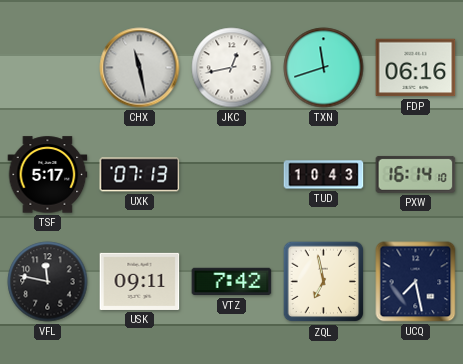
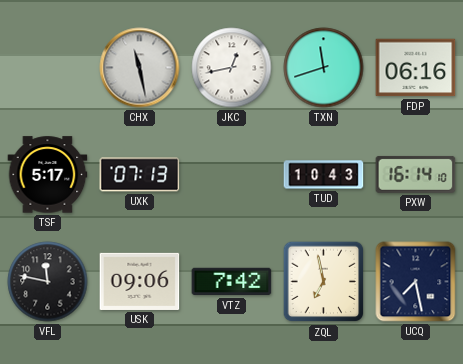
USK: 09:11 -> 09:06
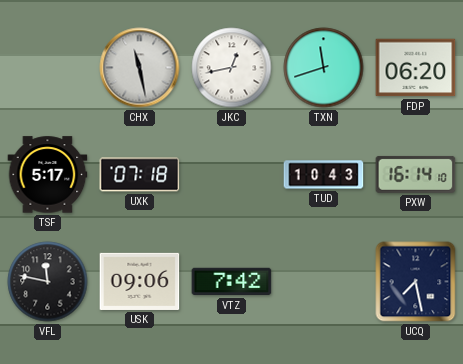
FDP: 06:16 -> 06:20
UXK: 07:13 -> 07:18
ZQL: 6:58 -> none
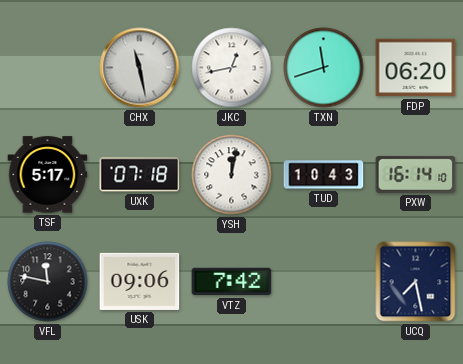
YSH: none -> 12:02
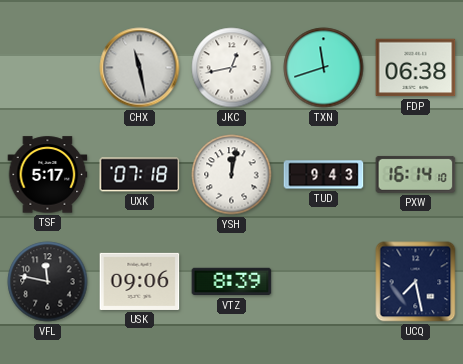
FDP: 06:20 -> 06:38
TUD: 10:43 -> 9:43
VTZ: 7:42 -> 8:39
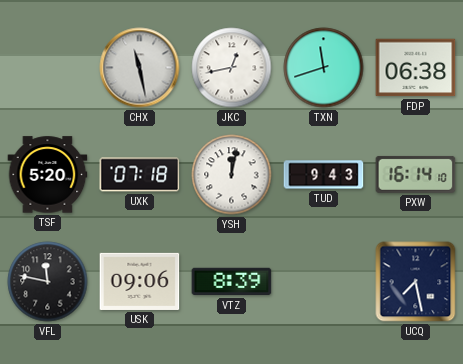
TSF: 5:17 -> 5:20
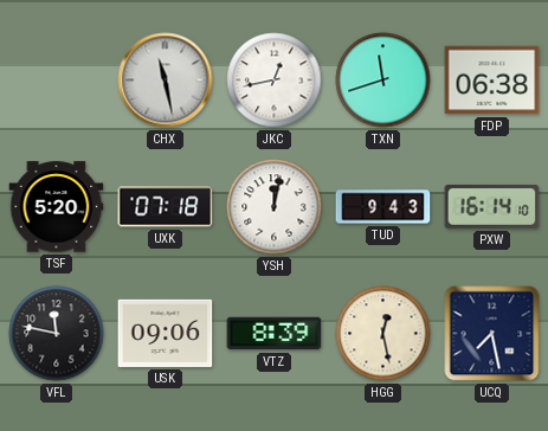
HGG: none -> 12:28
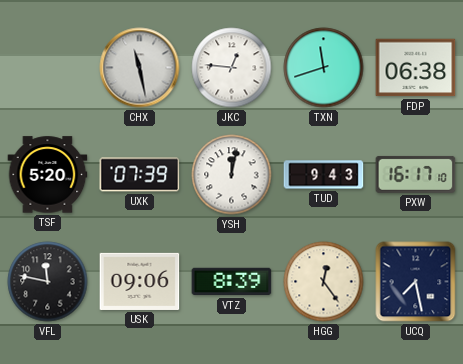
JKC: 12:43 -> 12:46
UXK: 07:18 -> 07:39
PXW: 16:14 -> 16:17
HGG: 12:28 -> 12:24
